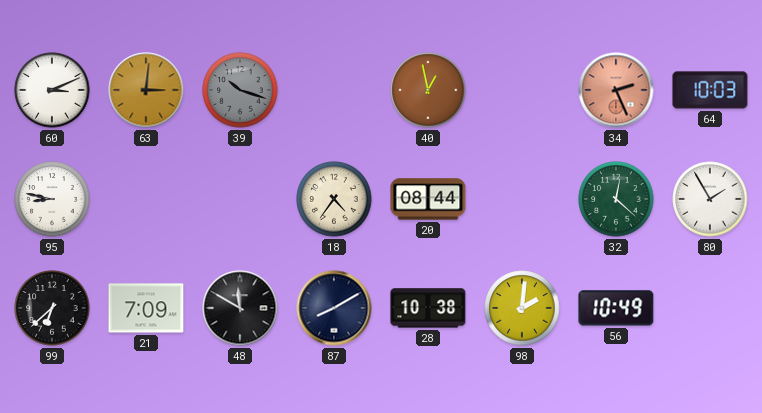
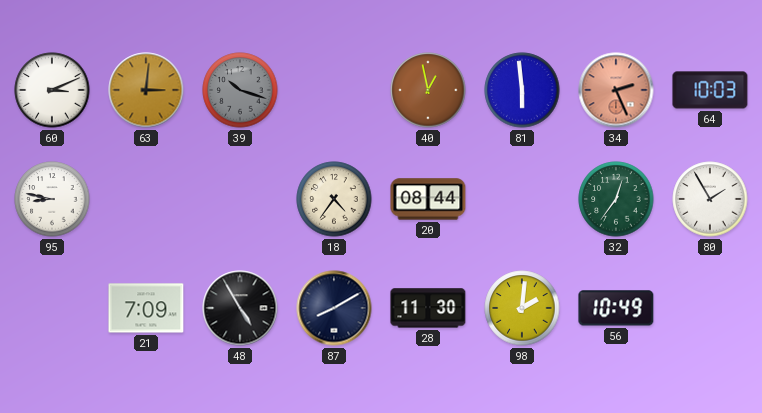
81: none -> 5:59
32: 12:22 -> 12:36
99: 6:38 -> none
48: 11:50 -> 4:55
28: 10:38 -> 11:30
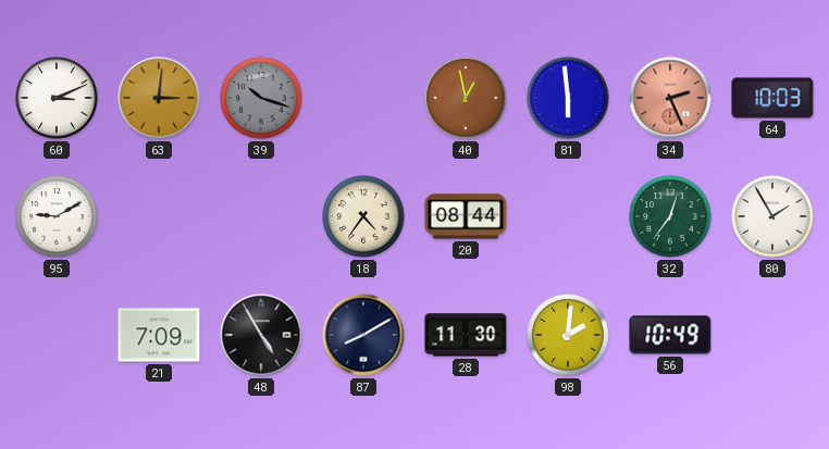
95: 8:47 -> 9:10
